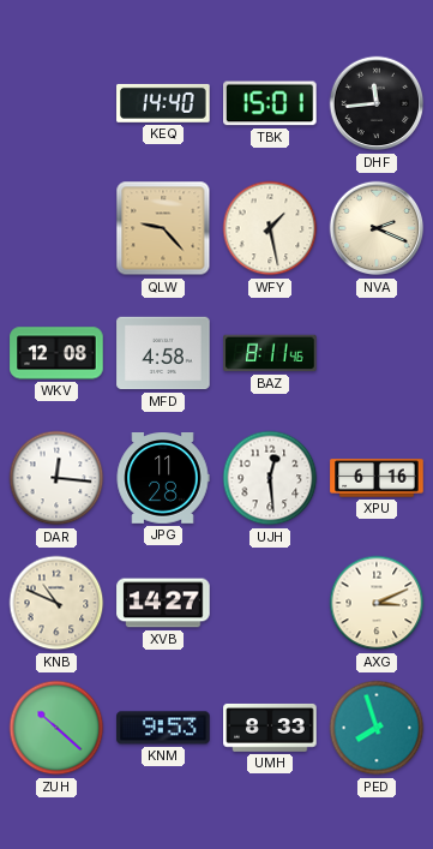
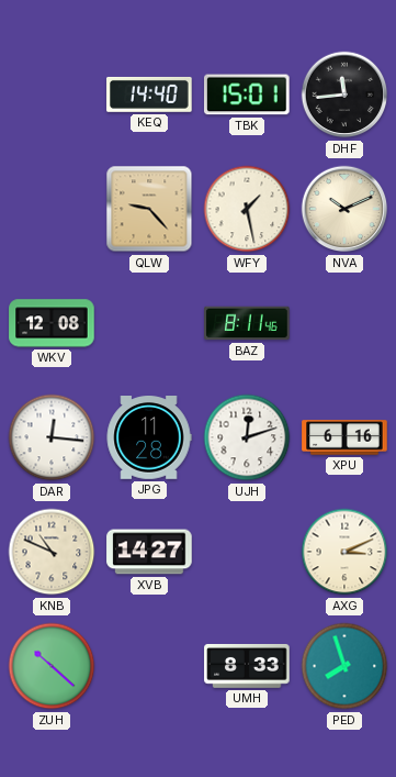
NVA: 2:19 -> 10:11
MFD: 4:58 -> none
UJH: 12:29 -> 12:12
KNM: 9:53 -> none
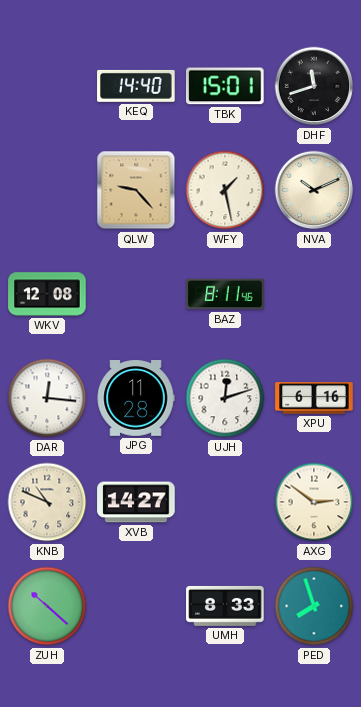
DHF: 11:44 -> 11:42
AXG: 3:11 -> 2:51
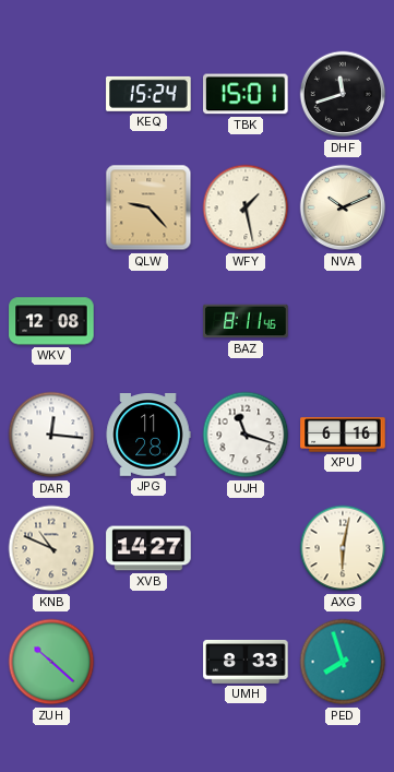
KEQ: 14:40 -> 15:24
UJH: 12:12 -> 11:18
AXG: 2:51 -> 6:02
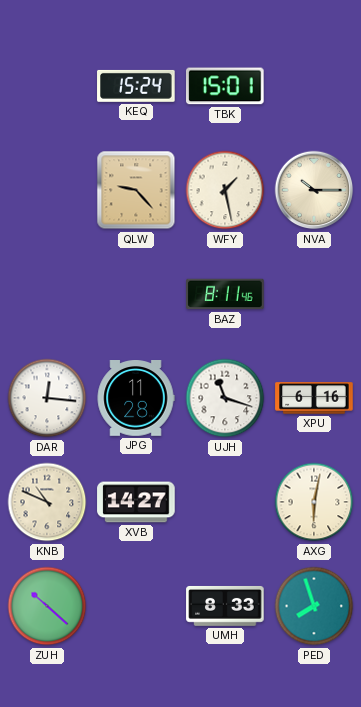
DHF: 11:42 -> none
NVA: 10:11 -> 10:15
WKV: 12:08 -> none
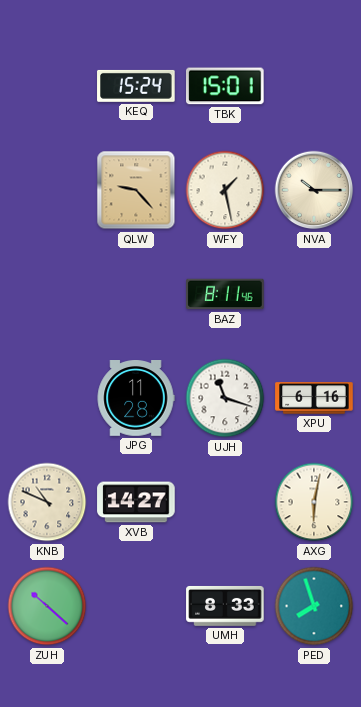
DAR: 12:16 -> none
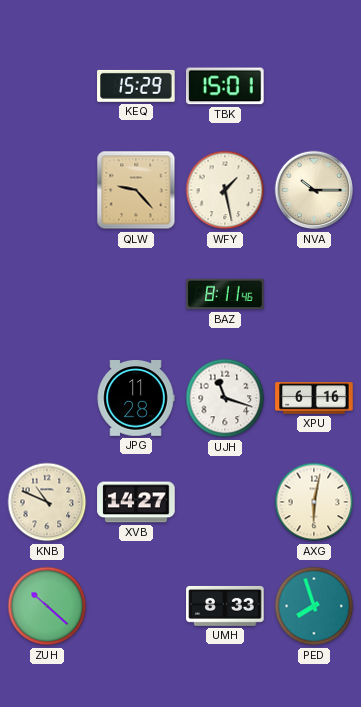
KEQ: 15:24 -> 15:29
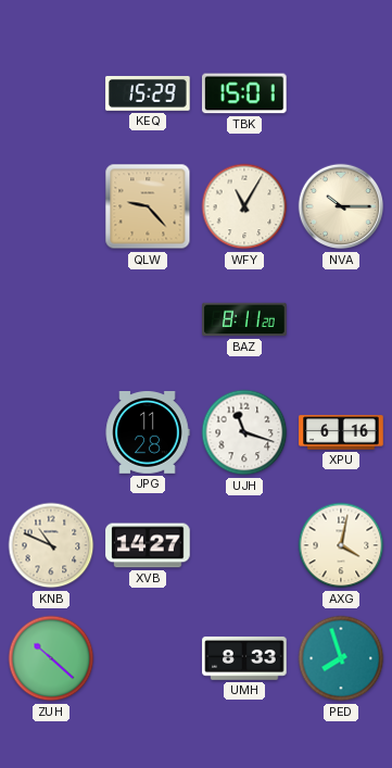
WFY: 1:28 -> 11:05
BAZ: 8:11:46 -> 8:11:20
AXG: 6:02 -> 4:02
